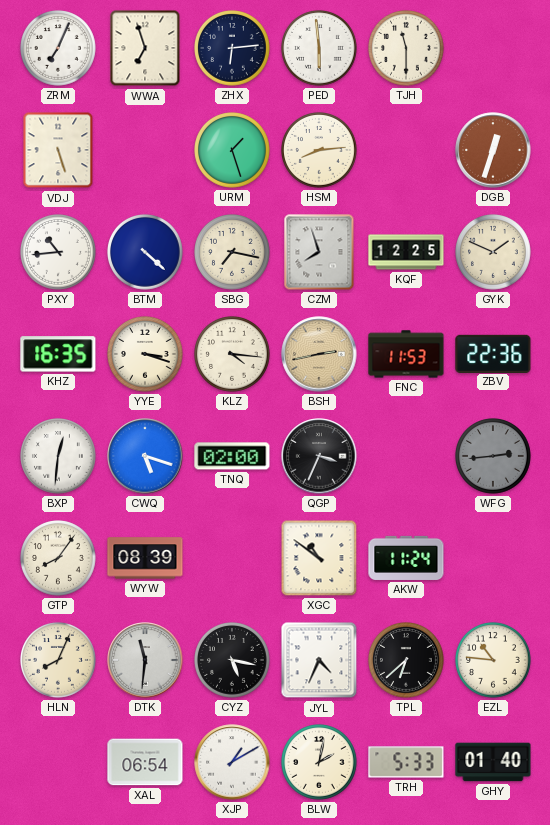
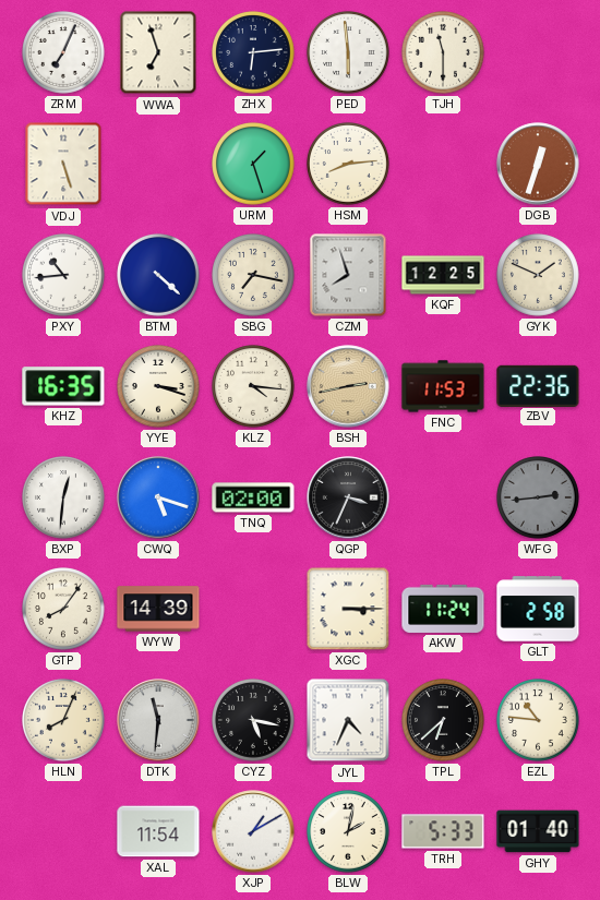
WYW: 08:39 -> 14:39
XGC: 10:51 -> 3:15
GLT: none -> 2:58
XAL: 06:54 -> 11:54
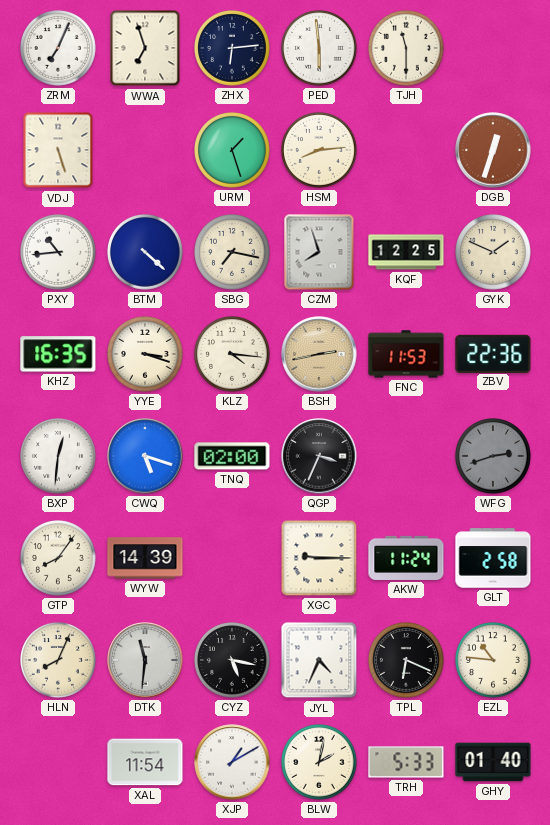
WFG: 2:44 -> 2:42
XGC: 3:15 -> 9:15
TPL: 6:38 -> 6:19
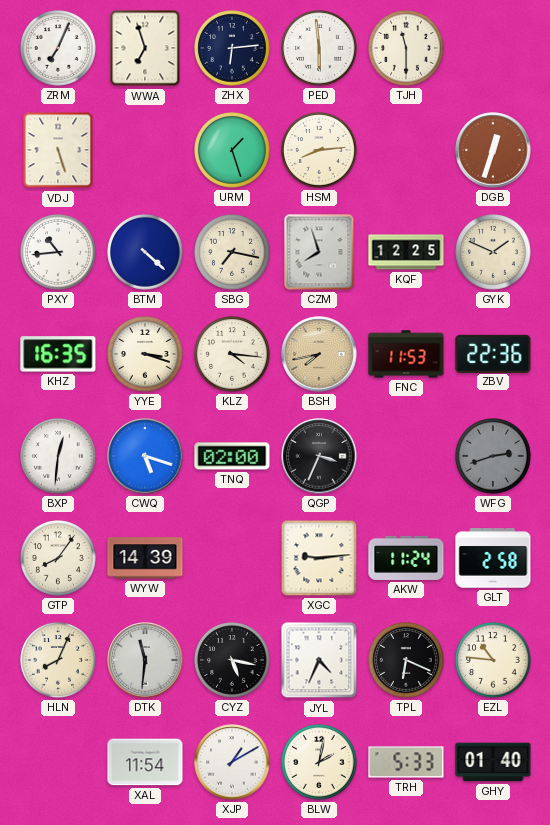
BSH: 2:43 -> 7:43
XGC: 9:15 -> 9:14
